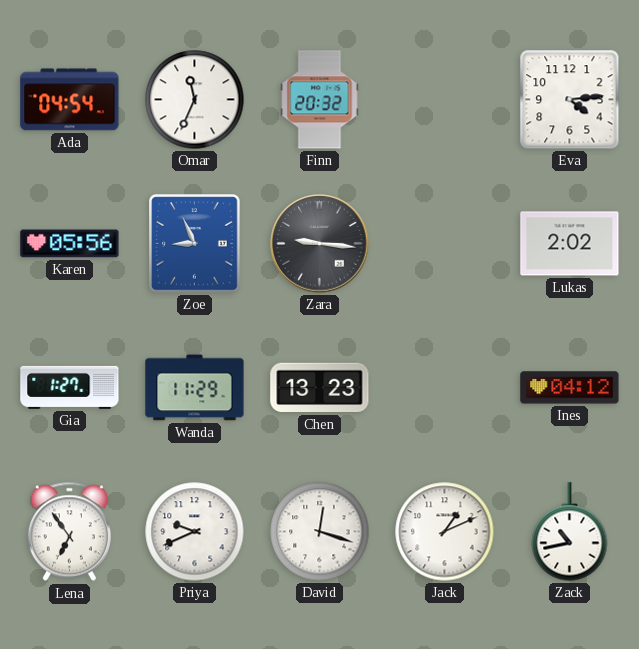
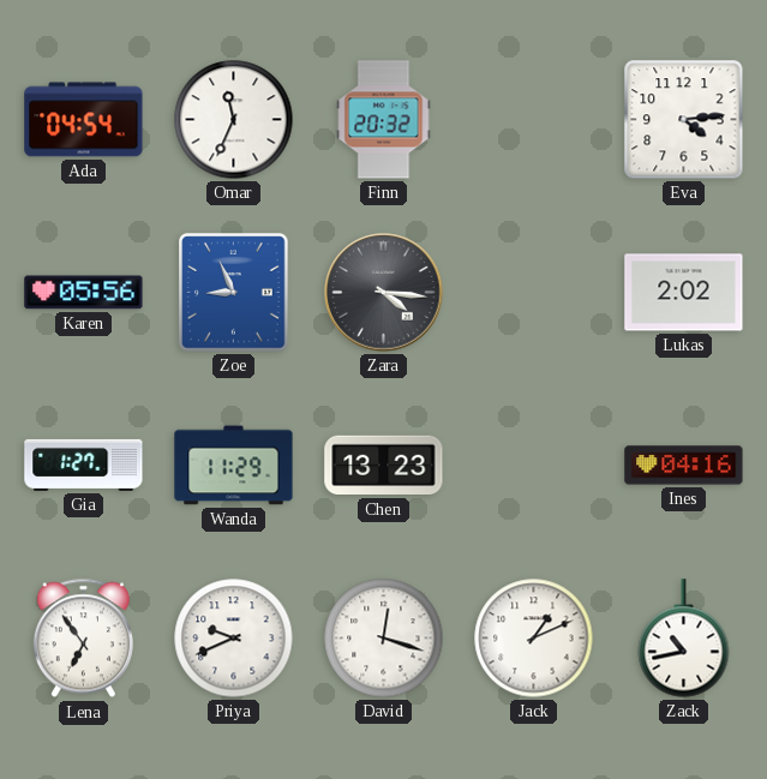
Zara: 9:16 -> 4:16
Ines: 04:12 -> 04:16
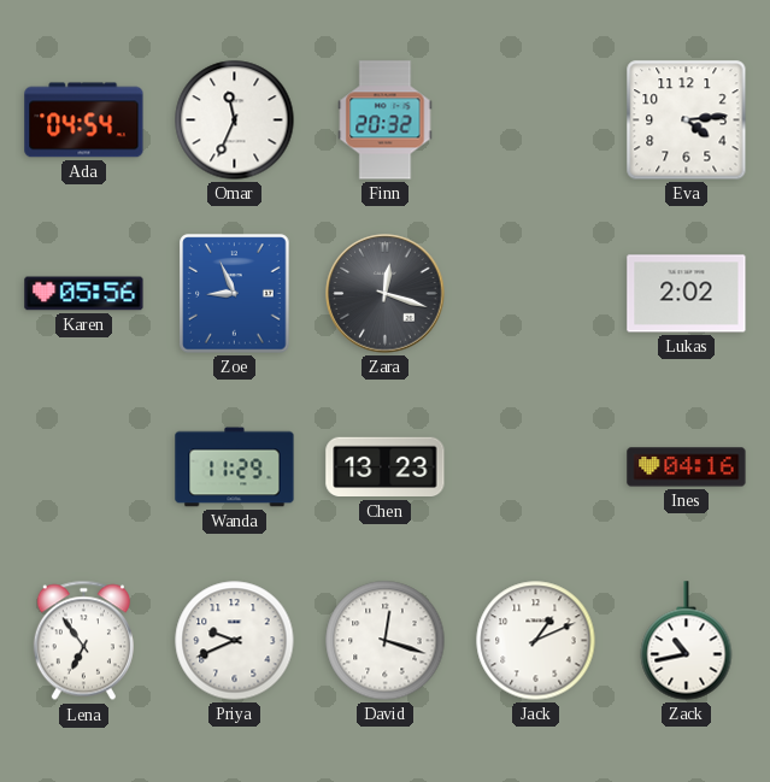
Zara: 4:16 -> 12:18
Gia: 1:27 -> none
